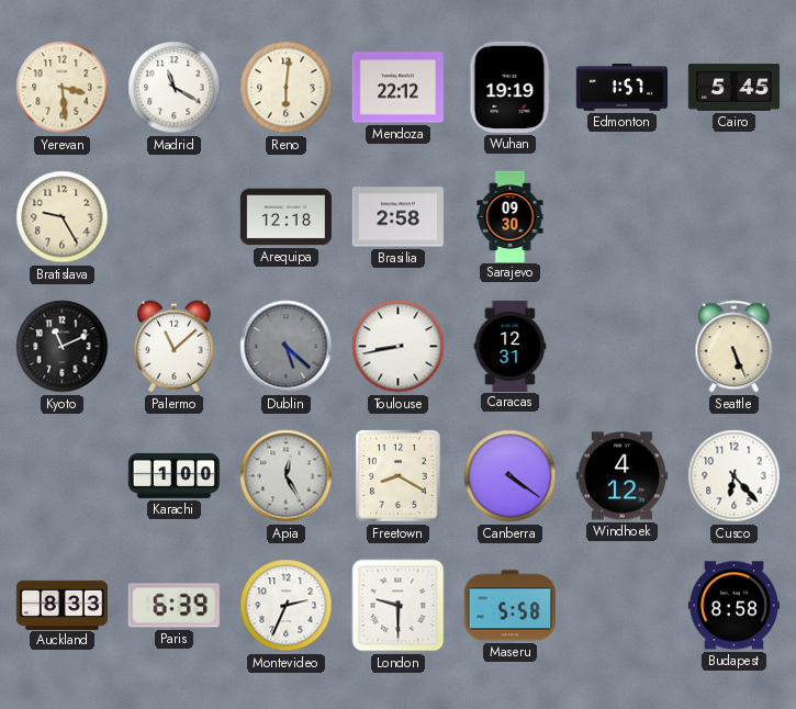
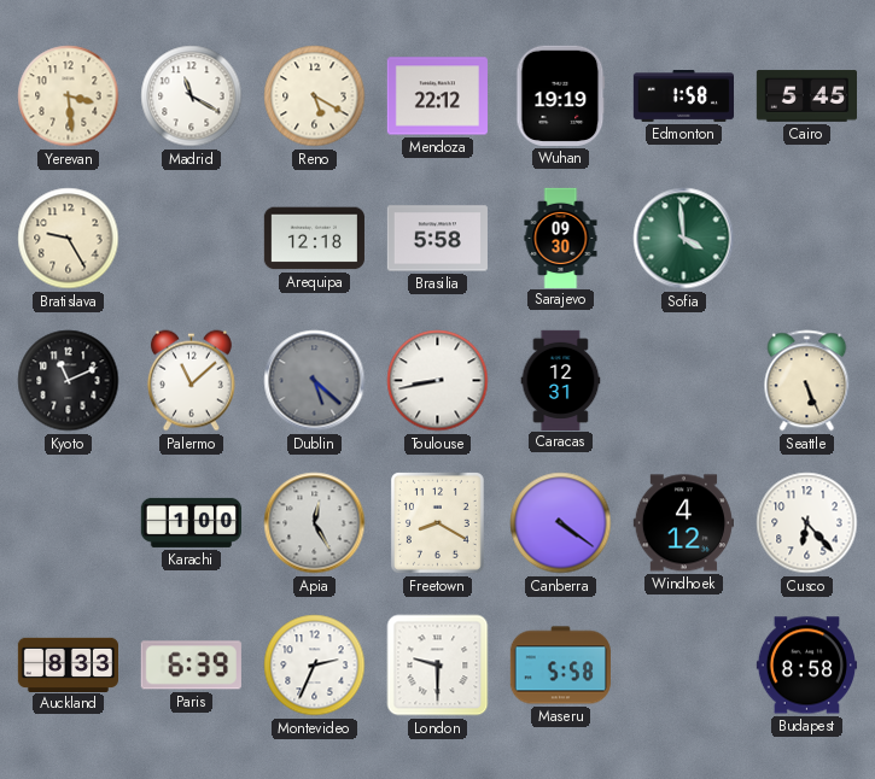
Reno: 6:01 -> 5:20
Edmonton: 1:57 -> 1:58
Brasilia: 2:58 -> 5:58
Sofia: none -> 3:59
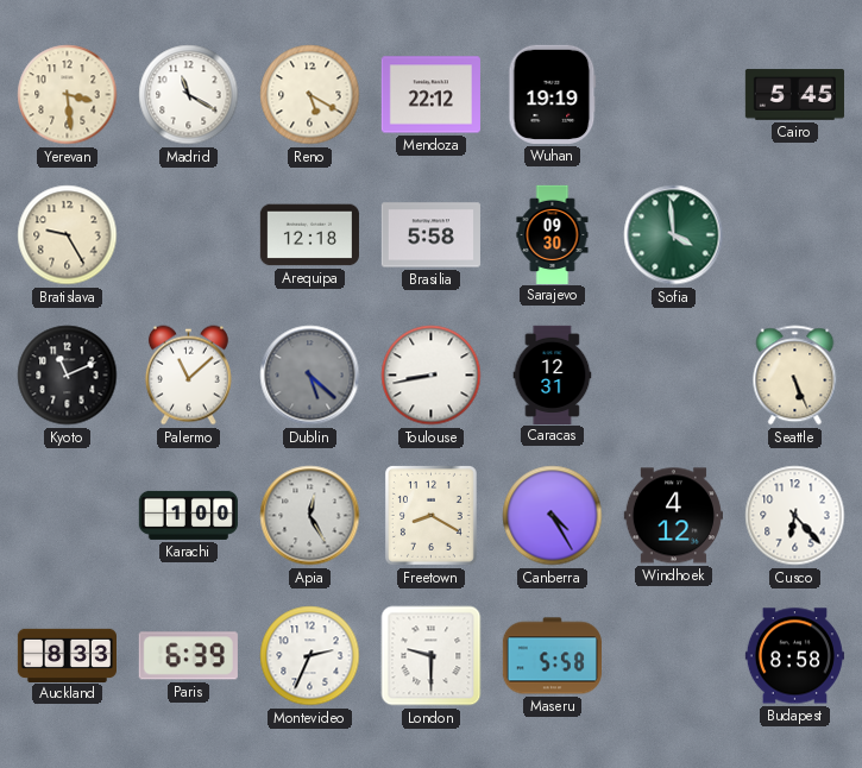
Edmonton: 1:58 -> none
Canberra: 4:21 -> 4:25
